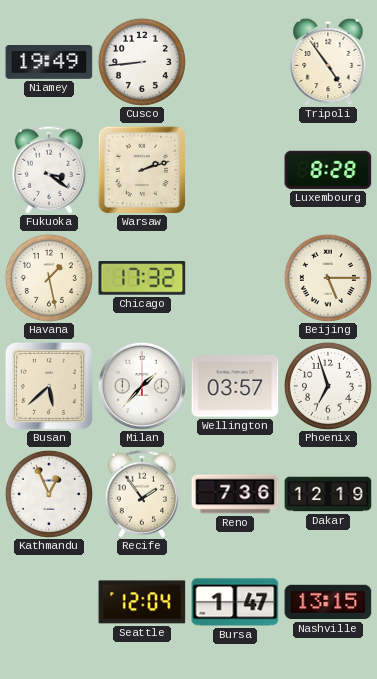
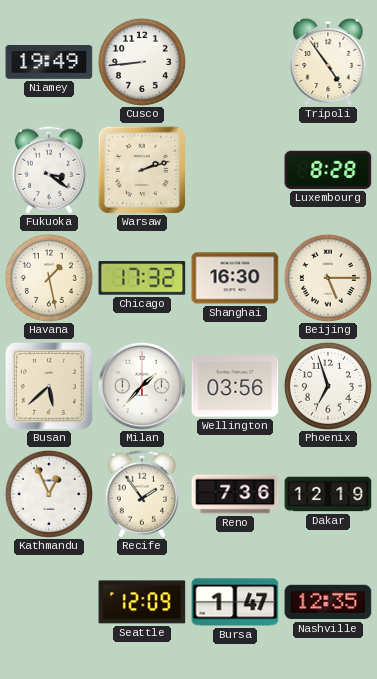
Shanghai: none -> 16:30
Wellington: 03:57 -> 03:56
Seattle: 12:04 -> 12:09
Nashville: 13:15 -> 12:35
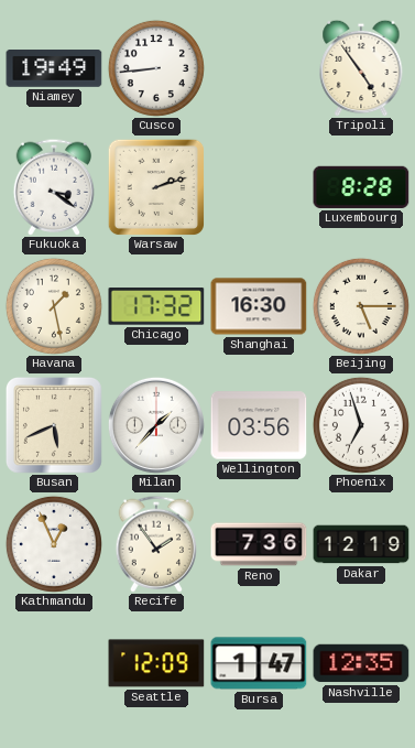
Busan: 5:38 -> 5:41
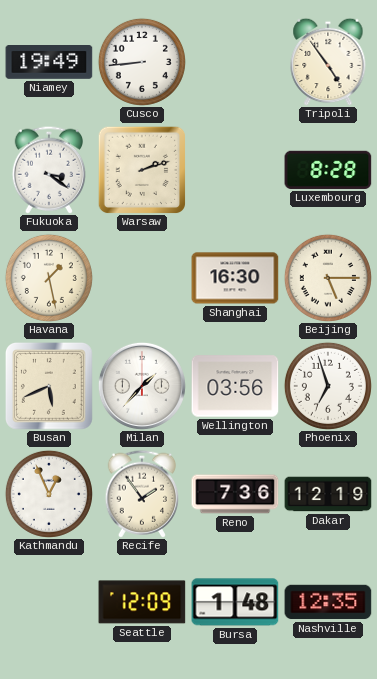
Chicago: 17:32 -> none
Bursa: 1:47 -> 1:48
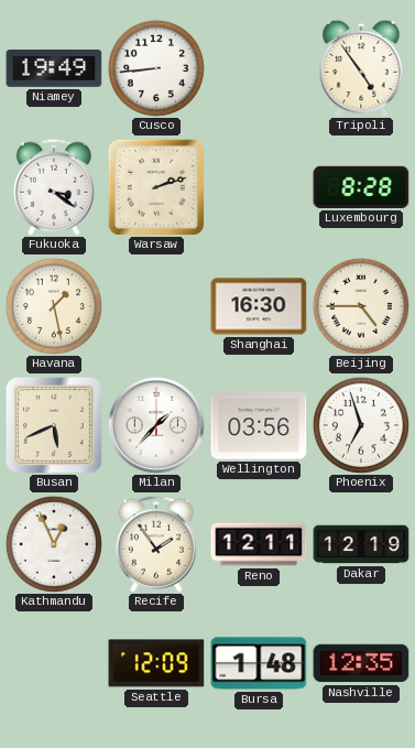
Beijing: 5:15 -> 4:45
Reno: 7:36 -> 12:11
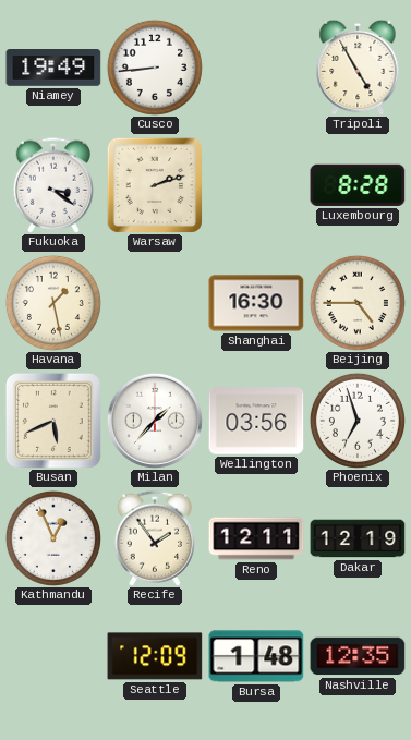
Tripoli: 4:54 -> 4:55
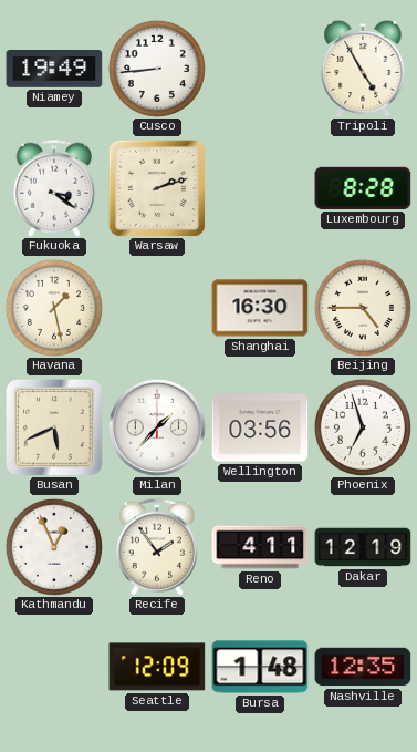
Reno: 12:11 -> 4:11
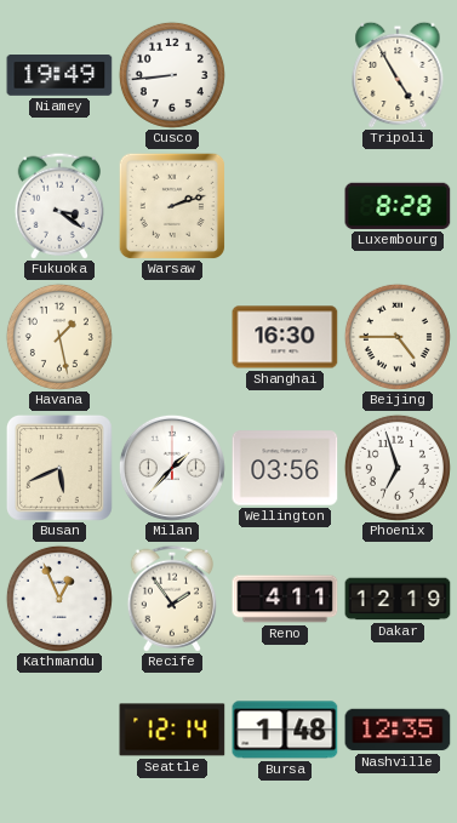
Seattle: 12:09 -> 12:14
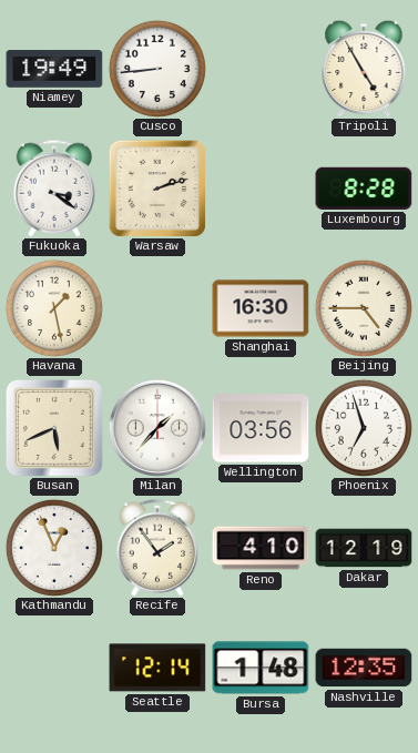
Reno: 4:11 -> 4:10
